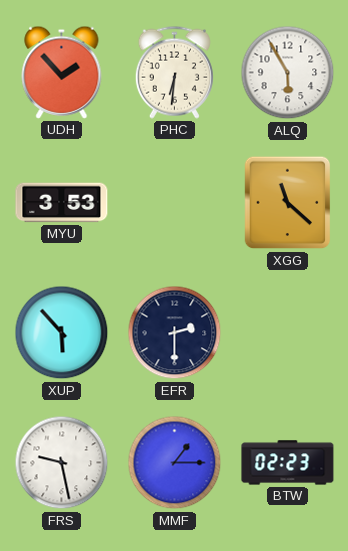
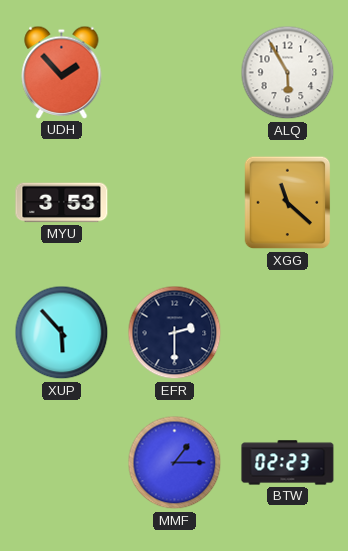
PHC: 6:31 -> none
FRS: 9:28 -> none
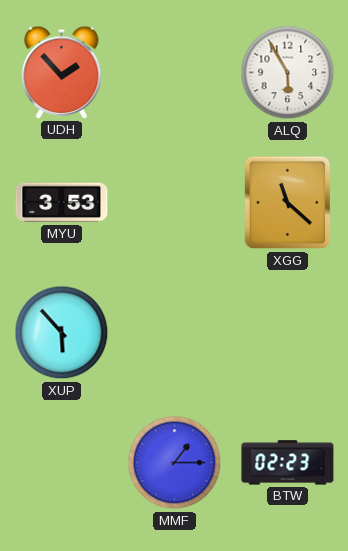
EFR: 2:30 -> none
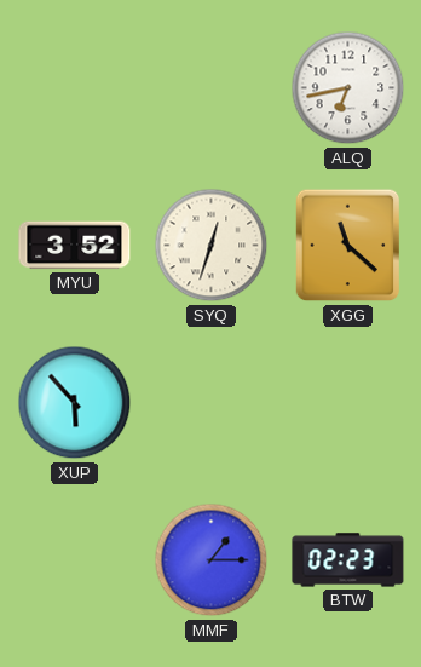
UDH: 1:53 -> none
ALQ: 5:55 -> 6:43
MYU: 3:53 -> 3:52
SYQ: none -> 12:33
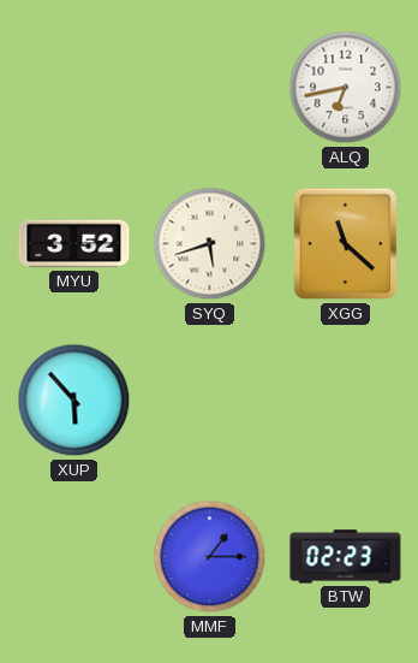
SYQ: 12:33 -> 5:42
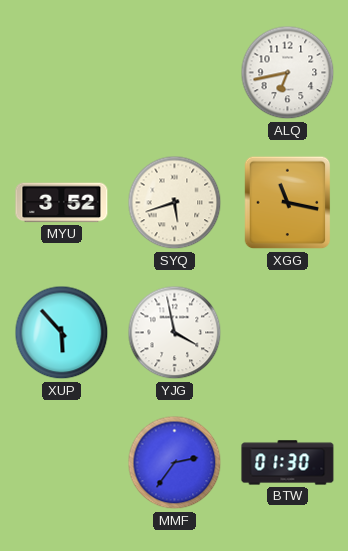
XGG: 11:22 -> 11:17
YJG: none -> 3:58
MMF: 1:15 -> 2:36
BTW: 02:23 -> 01:30
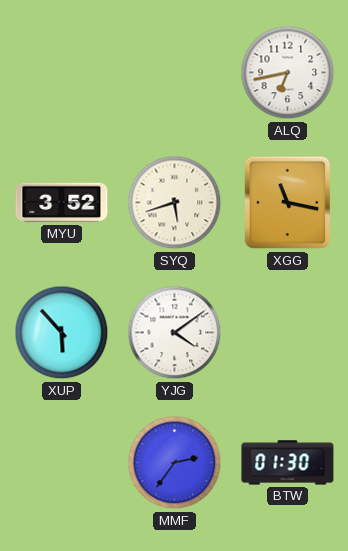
YJG: 3:58 -> 4:09
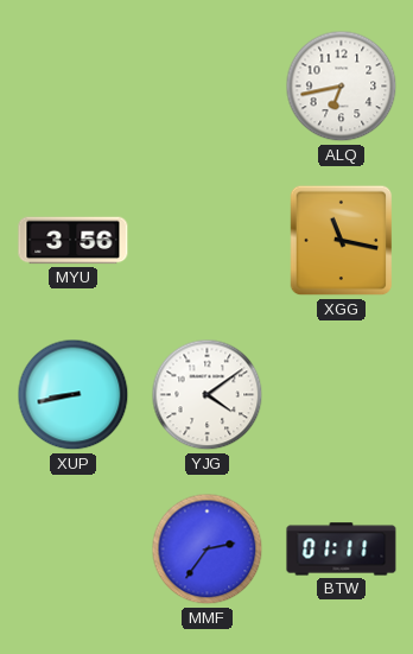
MYU: 3:52 -> 3:56
SYQ: 5:42 -> none
XUP: 5:53 -> 8:43
BTW: 01:30 -> 01:11
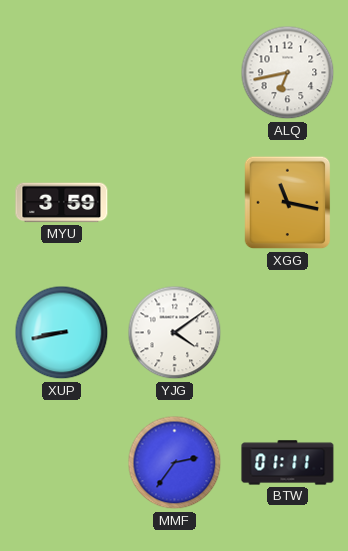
MYU: 3:56 -> 3:59
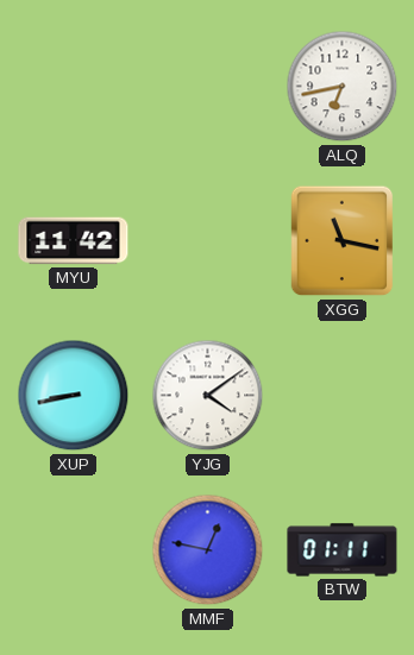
MYU: 3:59 -> 11:42
MMF: 2:36 -> 12:47
